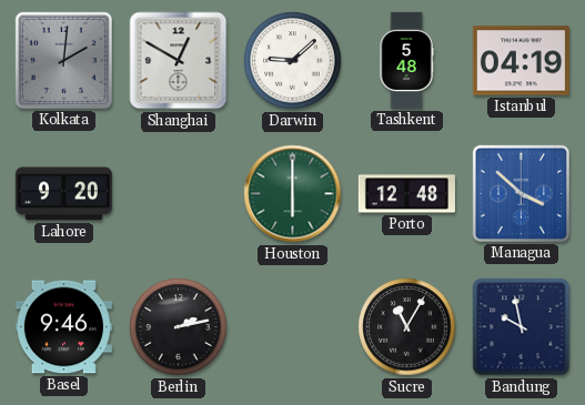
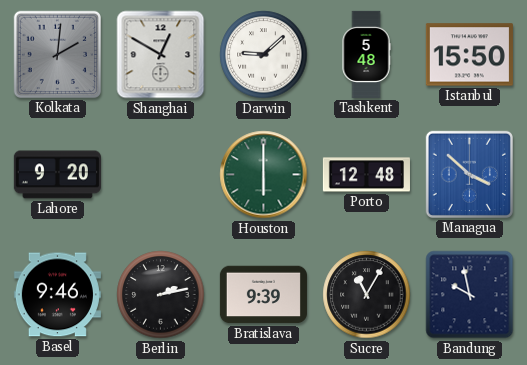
Istanbul: 04:19 -> 15:50
Bratislava: none -> 9:39
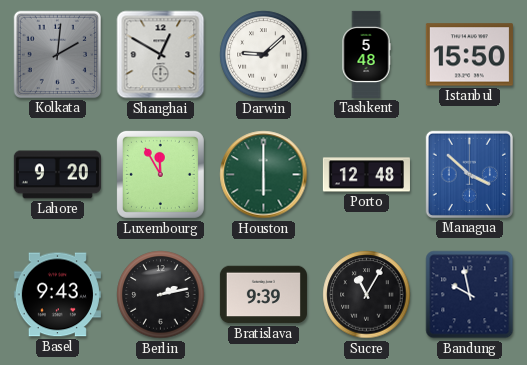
Luxembourg: none -> 11:55
Basel: 9:46 -> 9:43
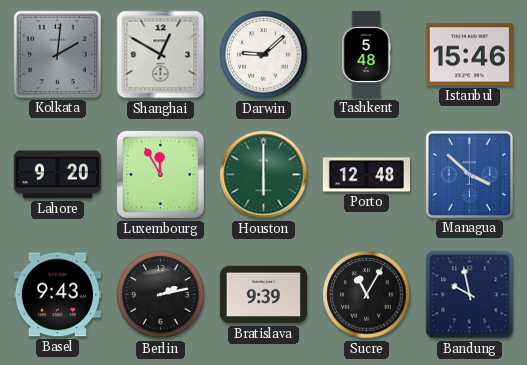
Istanbul: 15:50 -> 15:46
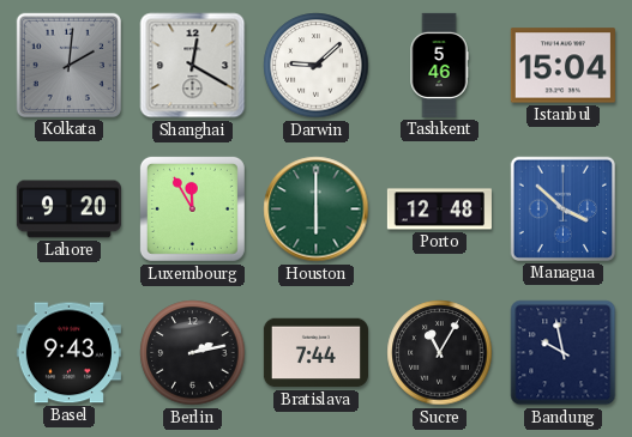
Shanghai: 12:50 -> 12:20
Tashkent: 5:48 -> 5:46
Istanbul: 15:46 -> 15:04
Bratislava: 9:39 -> 7:44
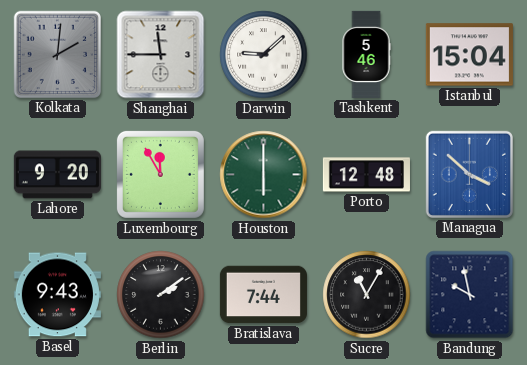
Shanghai: 12:20 -> 11:45
Berlin: 2:13 -> 2:09
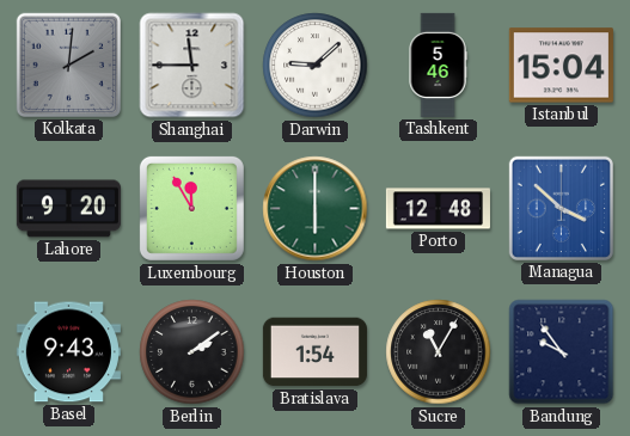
Bratislava: 7:44 -> 1:54
Bandung: 9:58 -> 9:54
